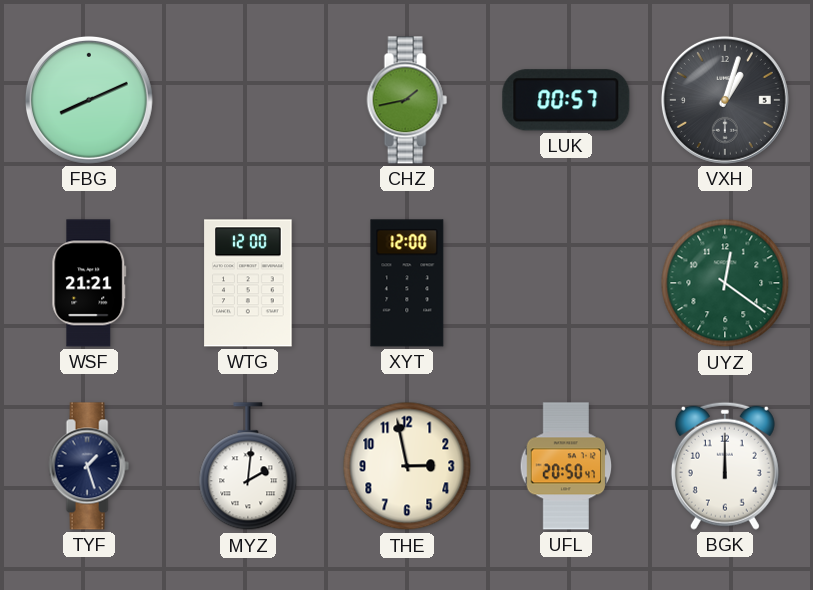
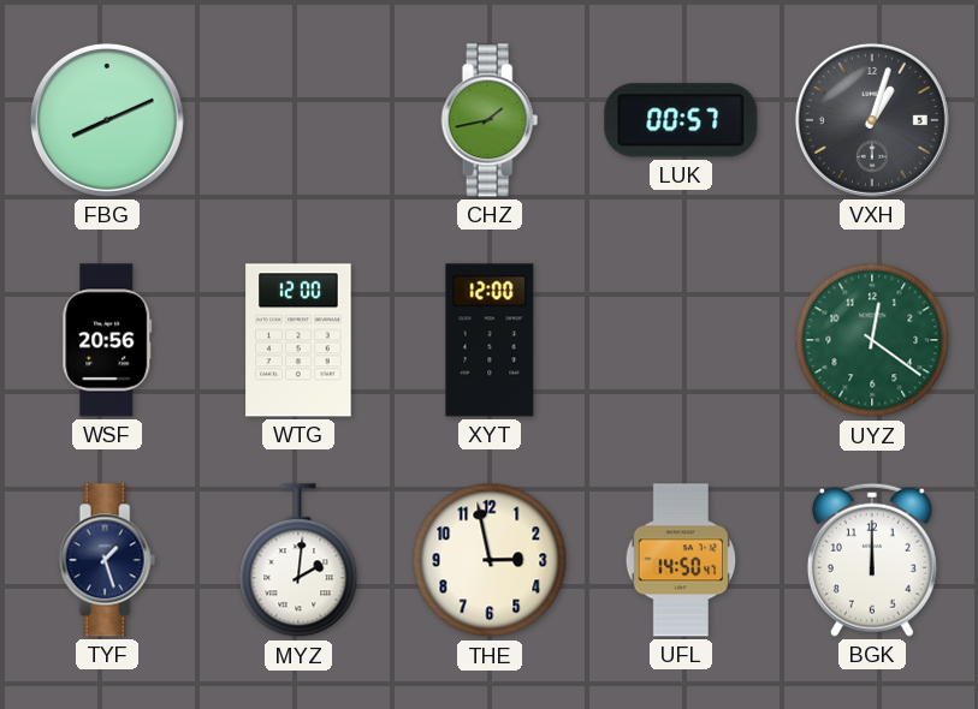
WSF: 21:21 -> 20:56
UFL: 20:50 -> 14:50
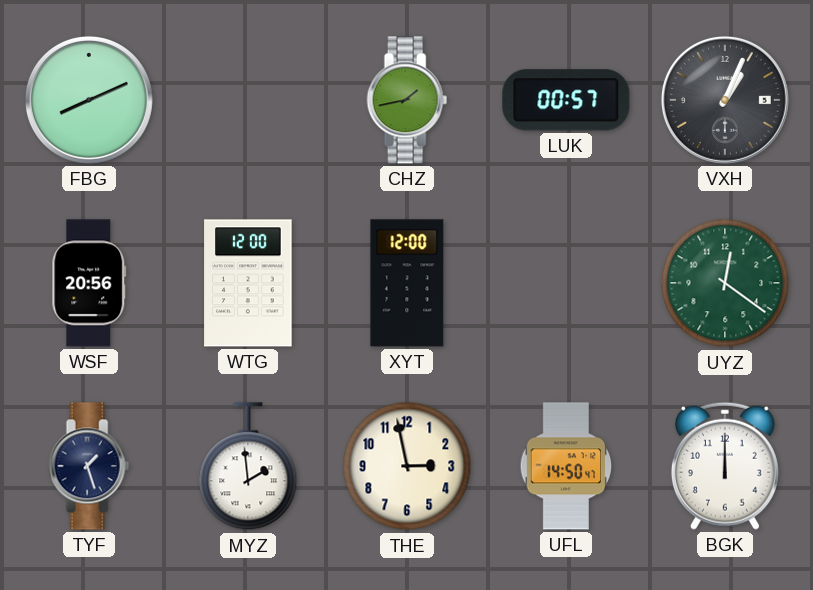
VXH: 1:03 -> 1:04
MYZ: 2:01 -> 1:59
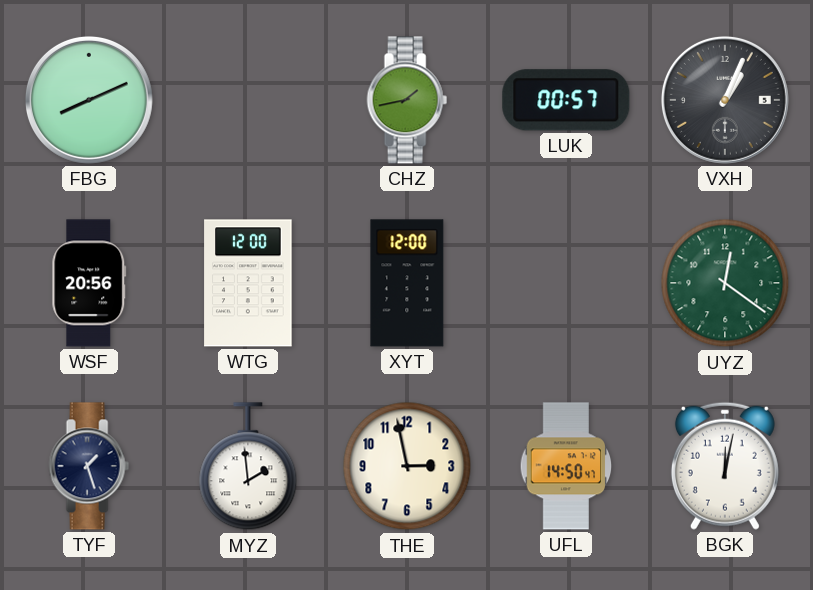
BGK: 12:00 -> 12:02
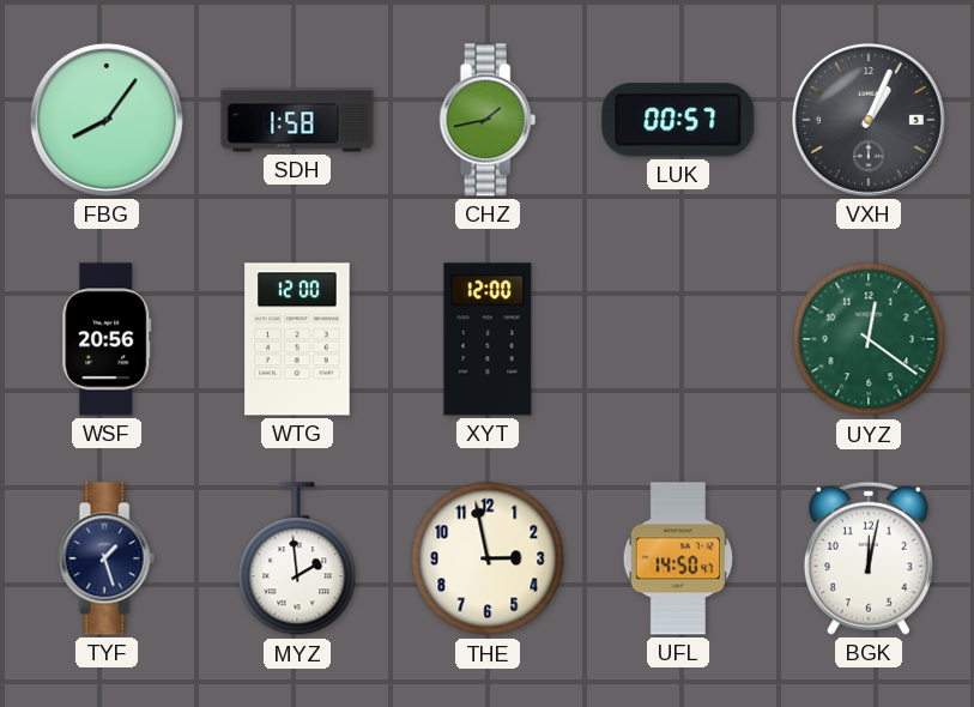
FBG: 8:11 -> 8:06
SDH: none -> 1:58
